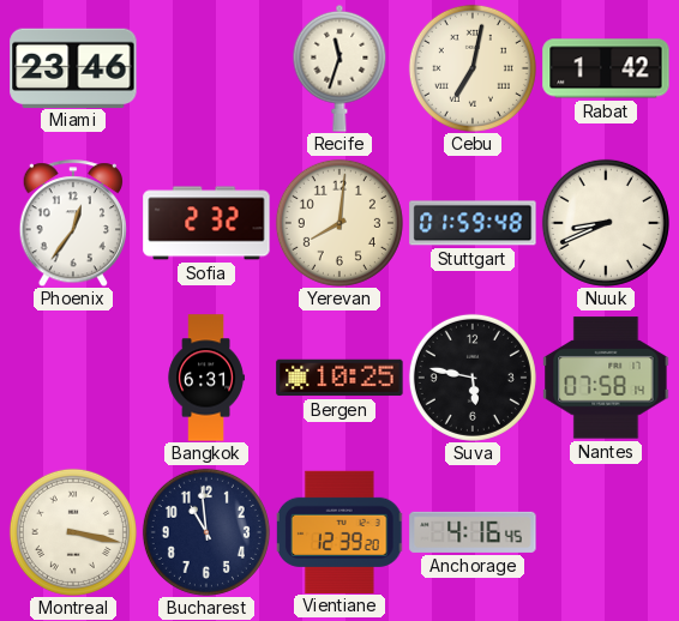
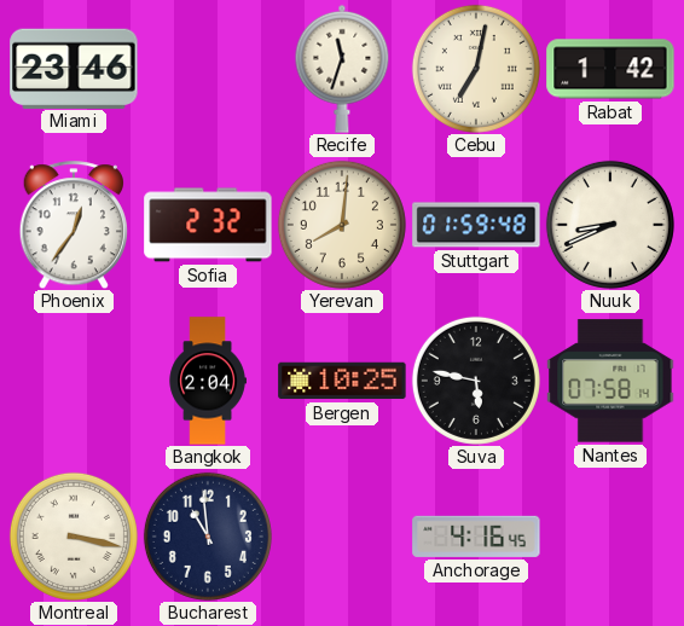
Bangkok: 6:31 -> 2:04
Vientiane: 12:39 -> none
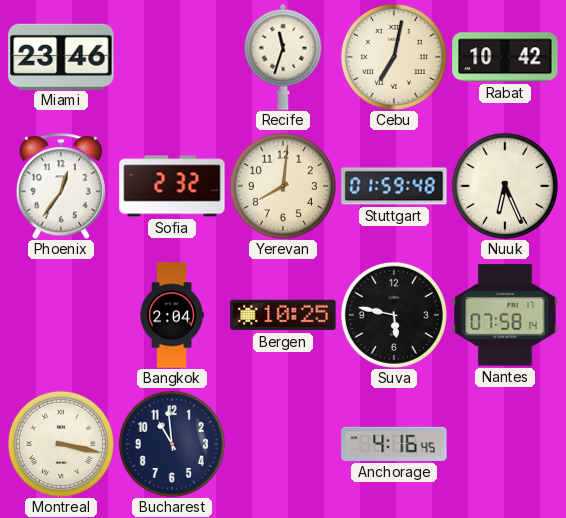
Rabat: 1:42 -> 10:42
Nuuk: 8:41 -> 6:26
